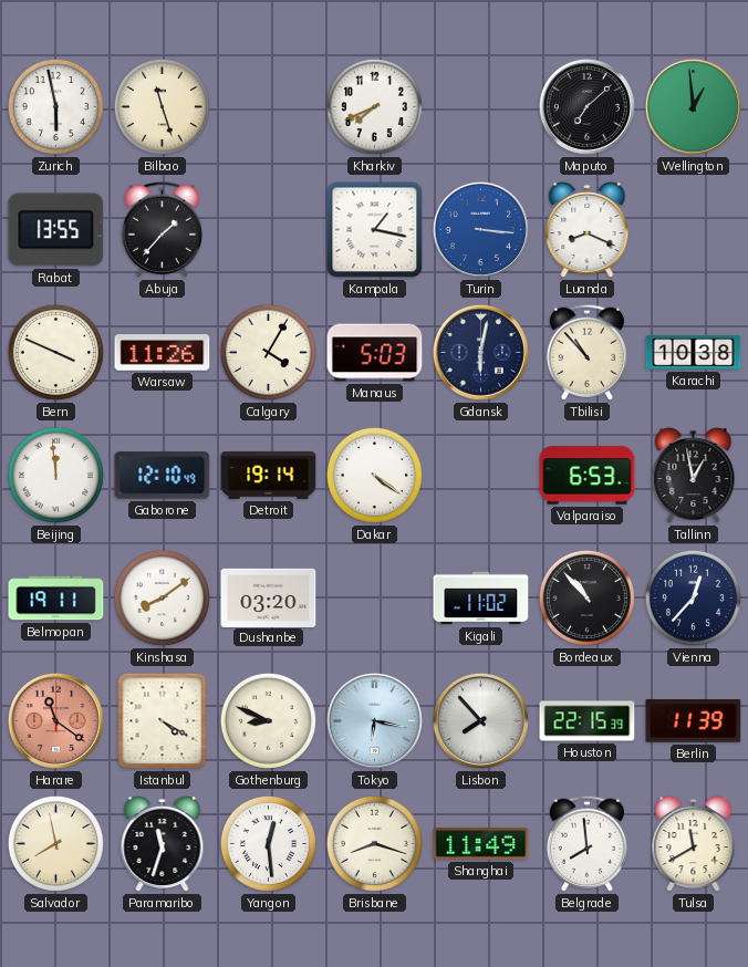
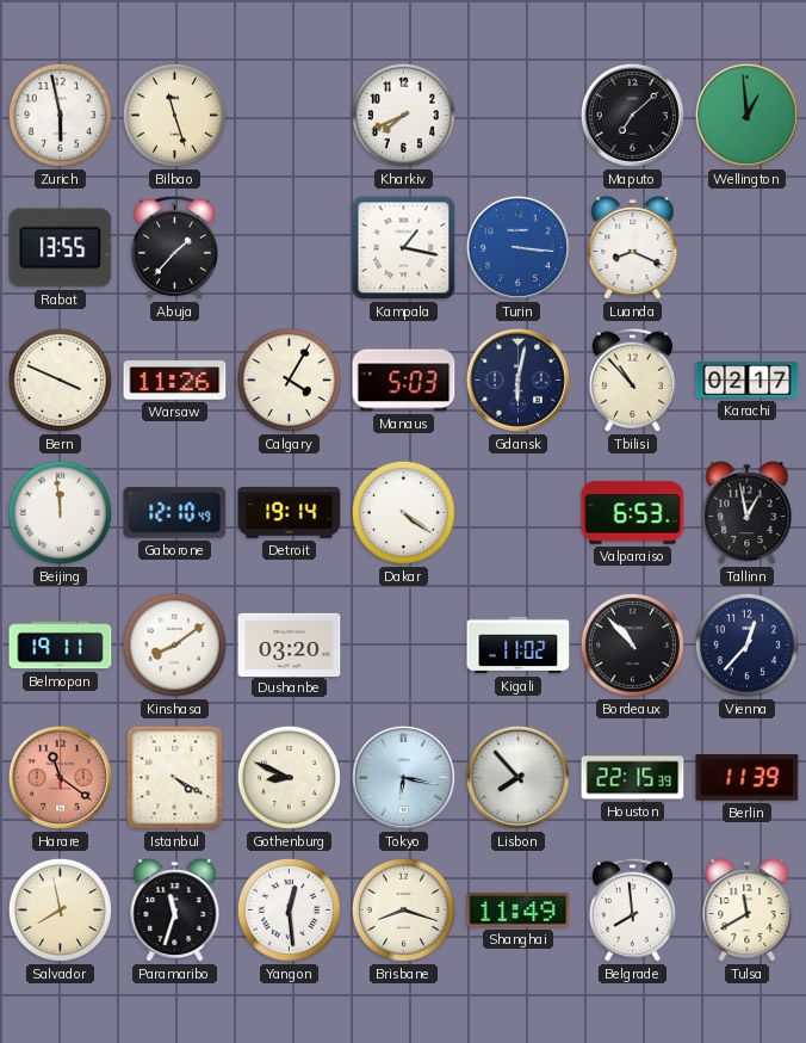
Karachi: 10:38 -> 02:17
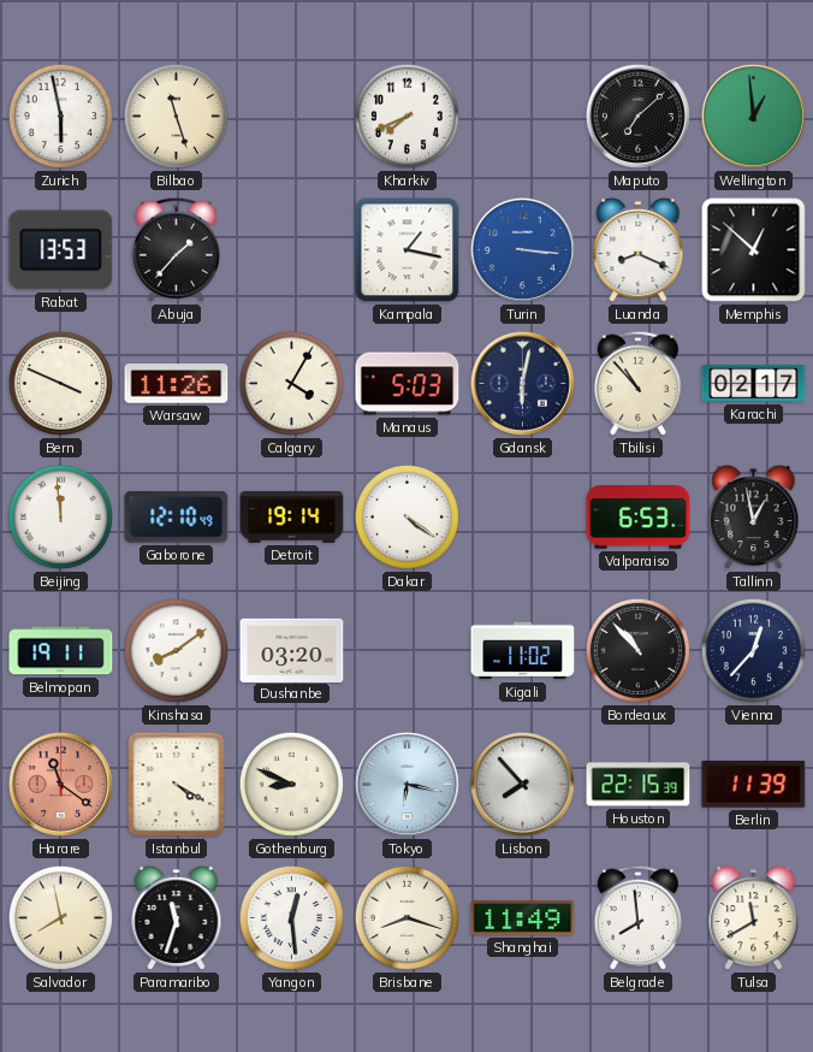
Rabat: 13:55 -> 13:53
Memphis: none -> 12:52
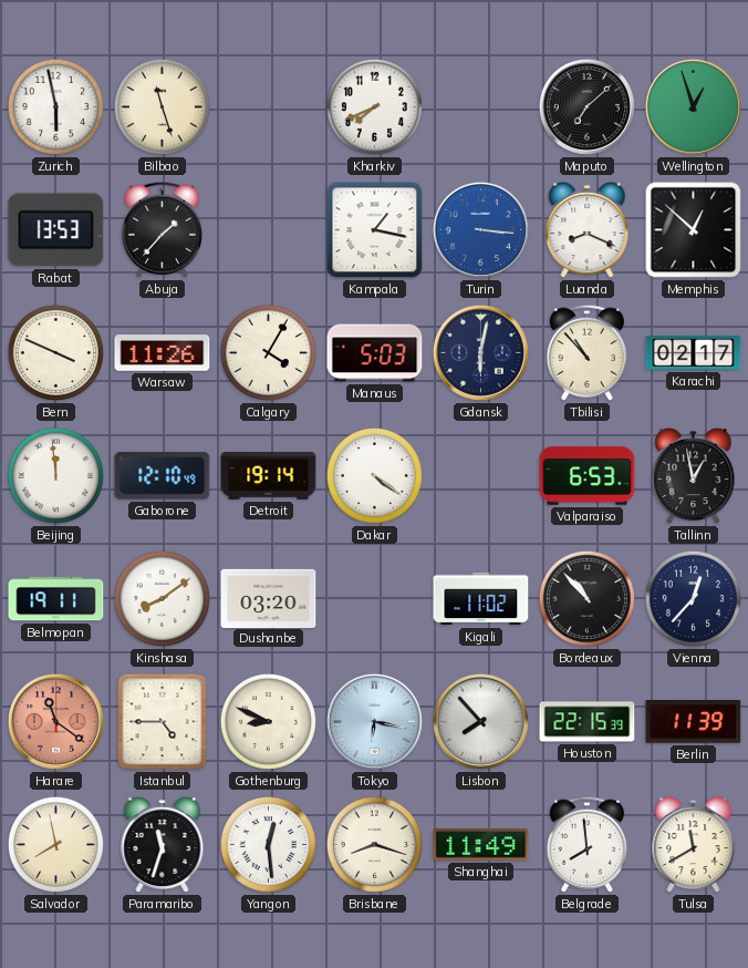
Wellington: 12:59 -> 12:57
Istanbul: 4:20 -> 4:45
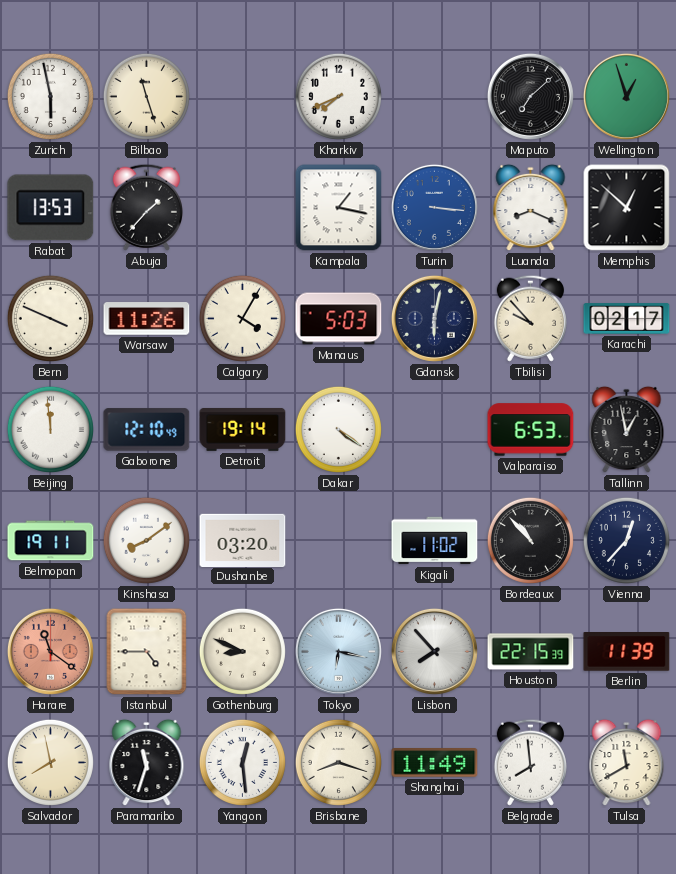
Tbilisi: 10:53 -> 9:53
